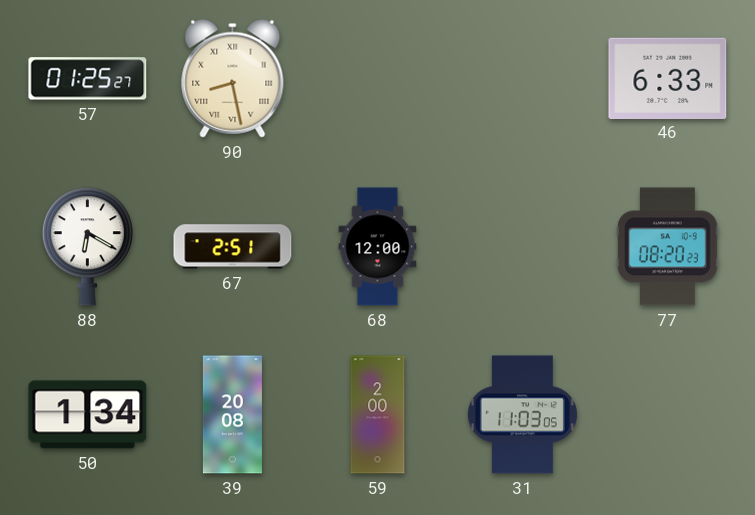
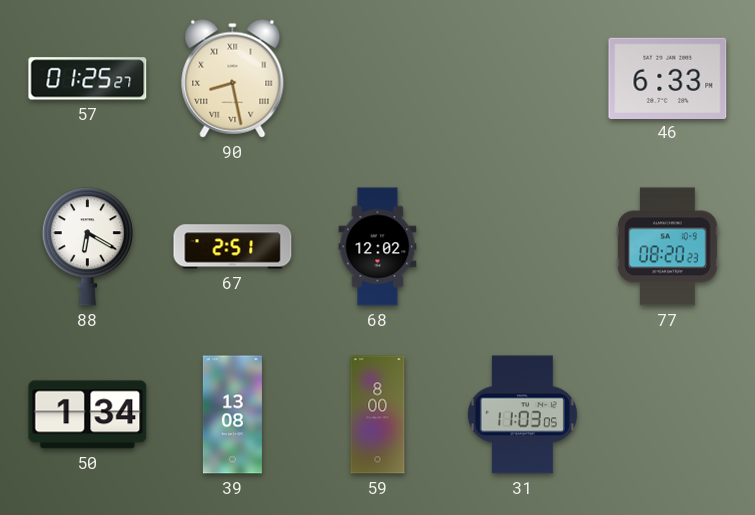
68: 12:00 -> 12:02
39: 20:08 -> 13:08
59: 2:00 -> 8:00
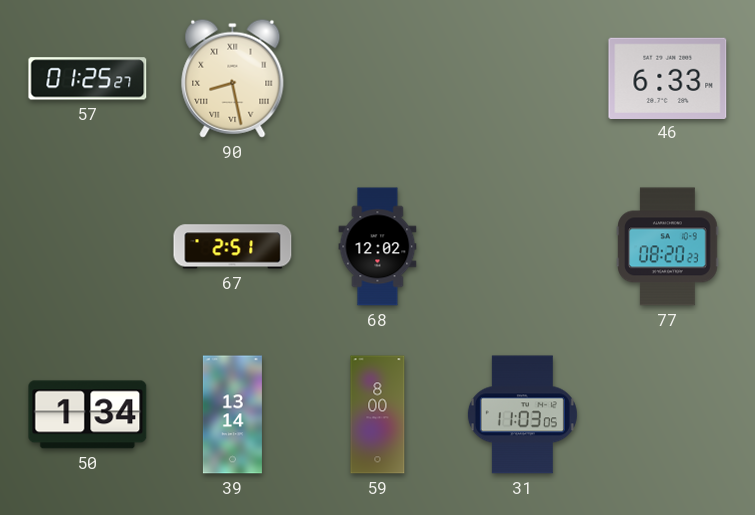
88: 6:20 -> none
39: 13:08 -> 13:14
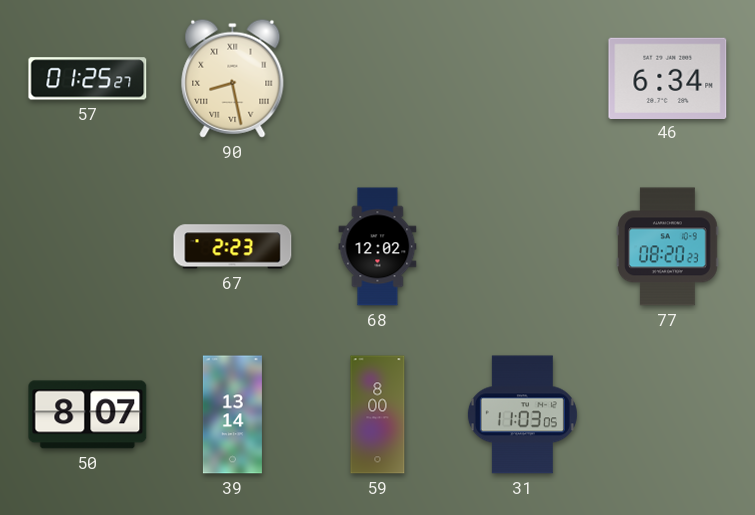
46: 6:33 -> 6:34
67: 2:51 -> 2:23
50: 1:34 -> 8:07
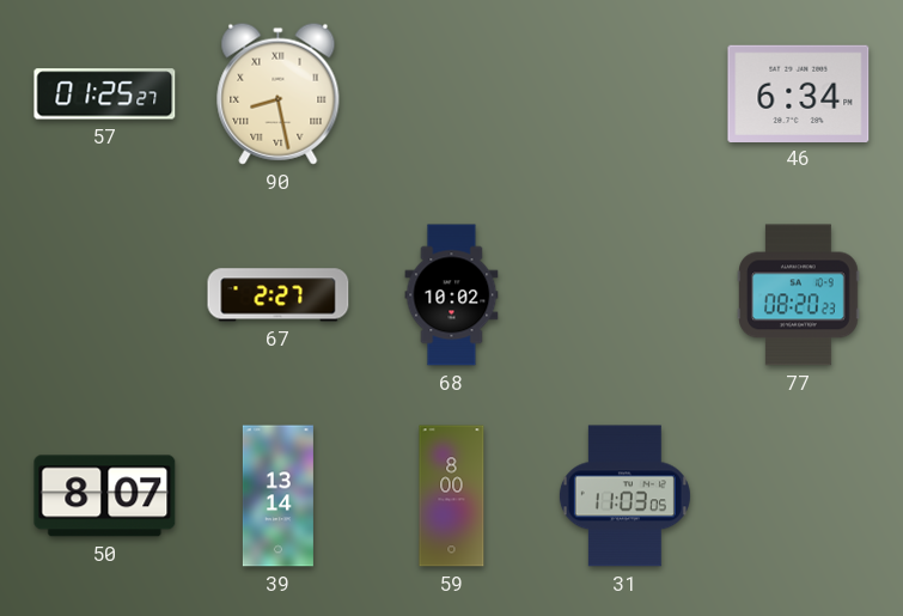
67: 2:23 -> 2:27
68: 12:02 -> 10:02
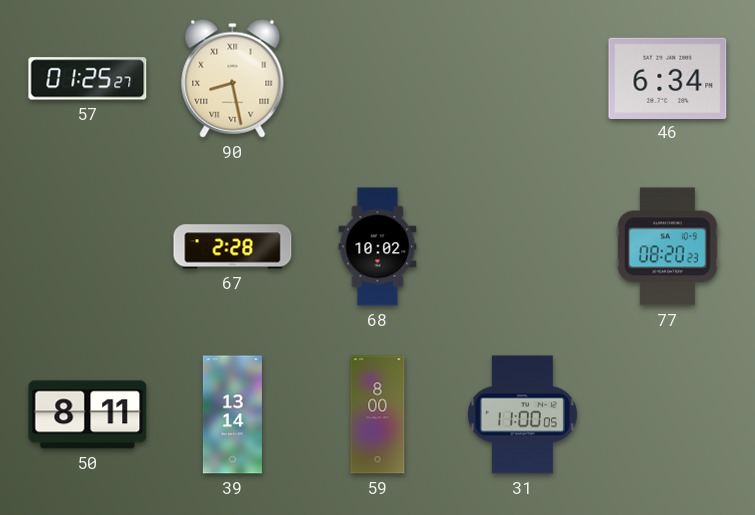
67: 2:27 -> 2:28
50: 8:07 -> 8:11
31: 11:03 -> 11:00
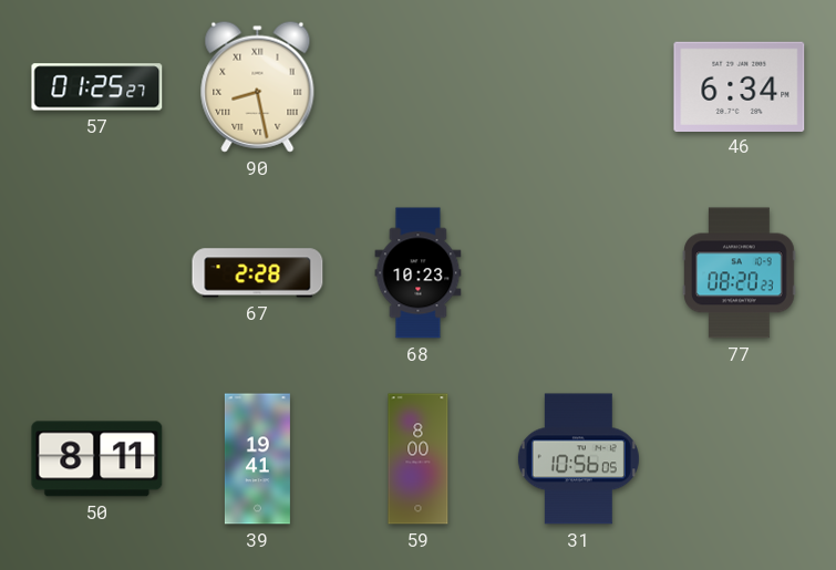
68: 10:02 -> 10:23
39: 13:14 -> 19:41
31: 11:00 -> 10:56
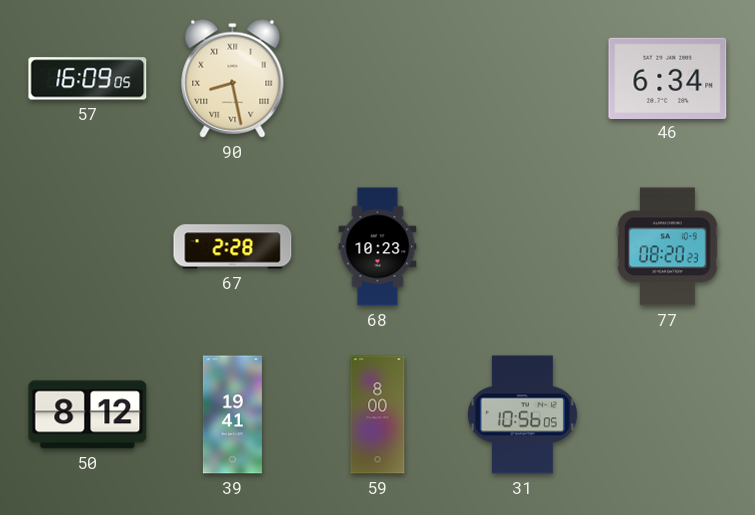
57: 01:25 -> 16:09
50: 8:11 -> 8:12
